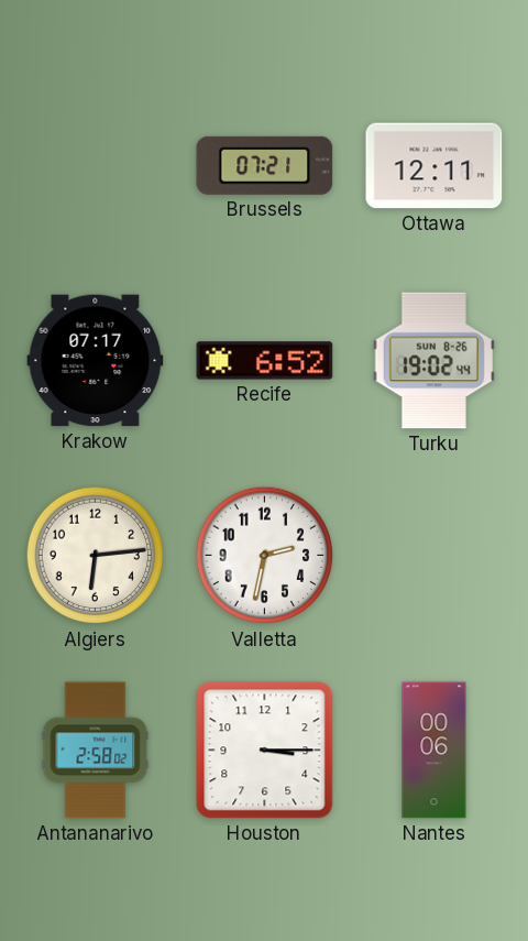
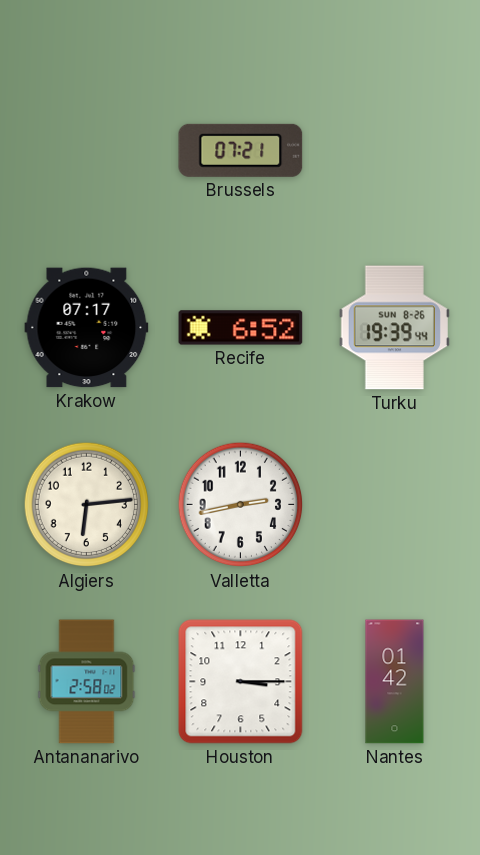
Ottawa: 12:11 -> none
Turku: 19:02 -> 19:39
Valletta: 2:32 -> 2:43
Nantes: 00:06 -> 01:42
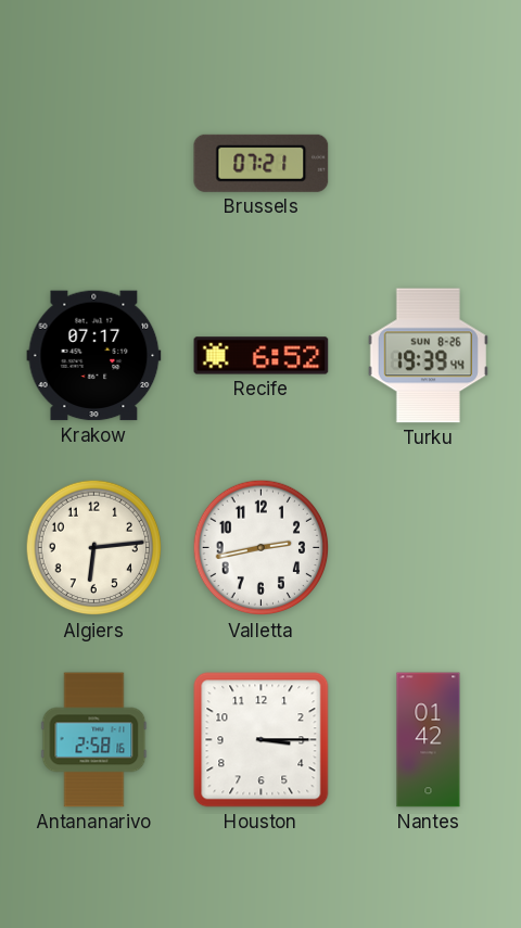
Antananarivo: 2:58:02 -> 2:58:16
